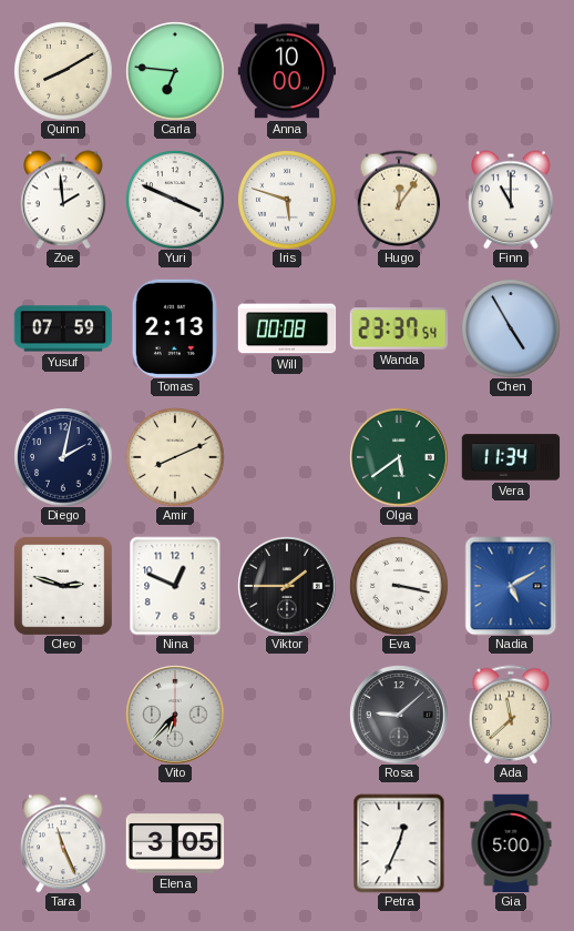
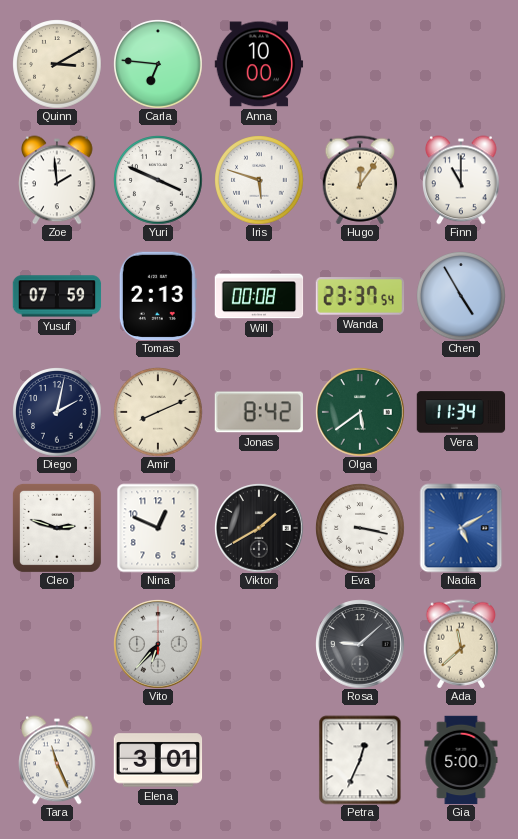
Quinn: 8:10 -> 3:10
Jonas: none -> 8:42
Viktor: 1:45 -> 1:40
Elena: 3:05 -> 3:01
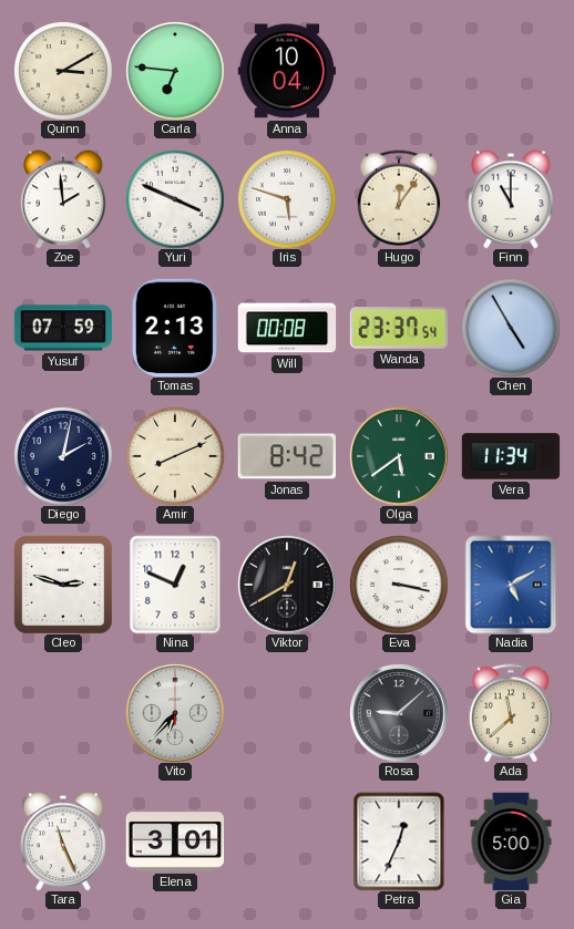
Anna: 10:00 -> 10:04
Viktor: 1:40 -> 12:40
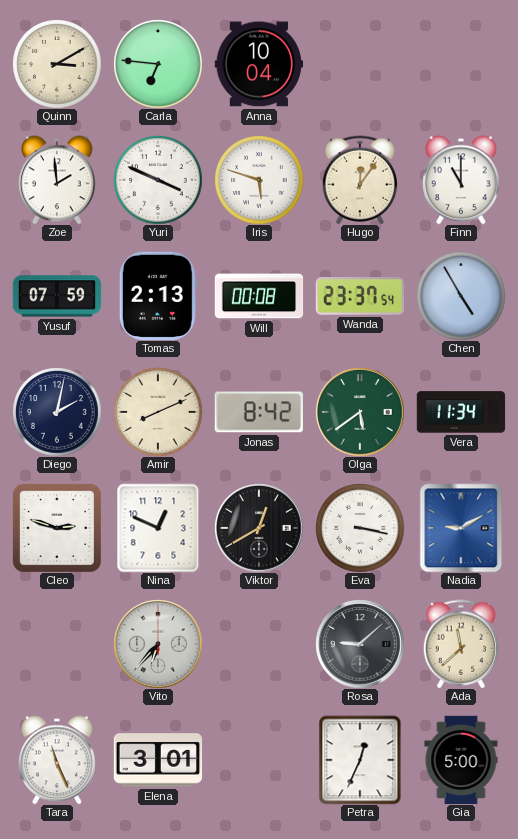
Nadia: 5:10 -> 9:10
